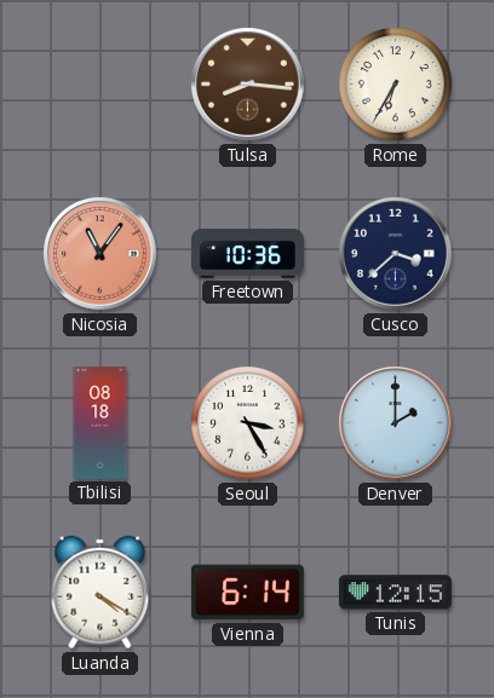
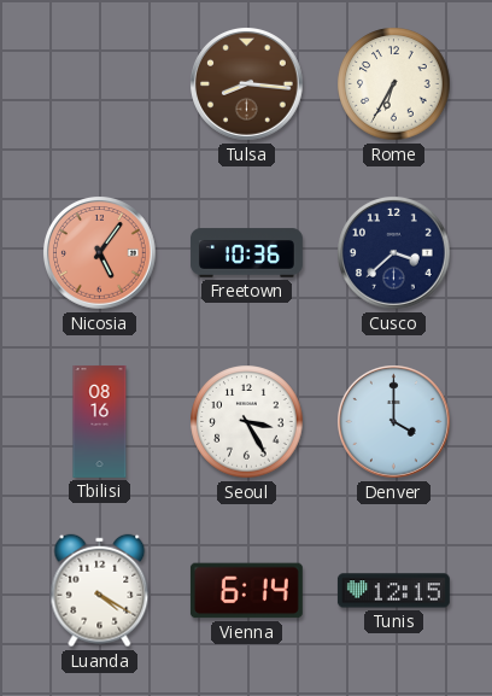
Nicosia: 11:06 -> 5:06
Tbilisi: 08:18 -> 08:16
Denver: 2:00 -> 4:00
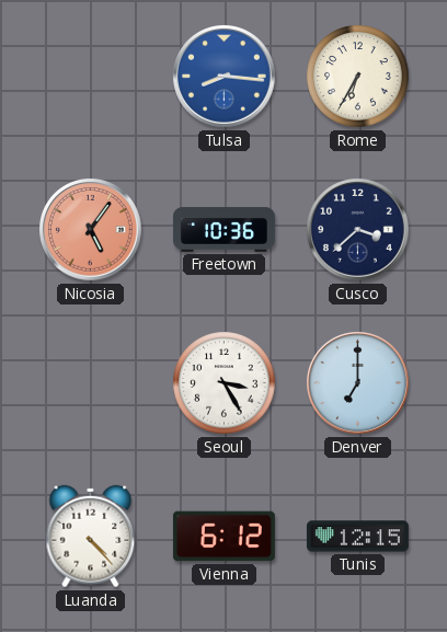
Tulsa dial: brown -> blue
Tbilisi: 08:16 -> none
Denver: 4:00 -> 7:00
Luanda: 4:20 -> 4:23
Vienna: 6:14 -> 6:12
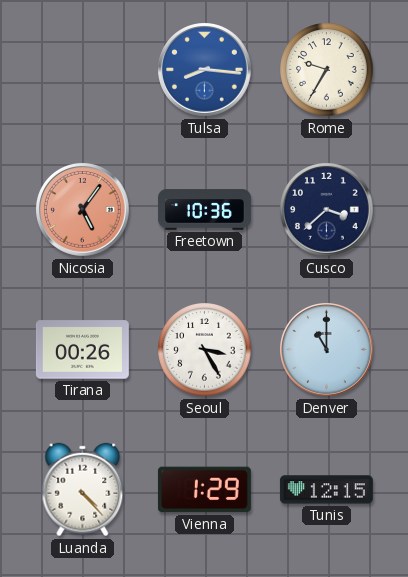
Rome: 6:35 -> 9:35
Tirana: none -> 00:26
Denver: 7:00 -> 11:00
Vienna: 6:12 -> 1:29
